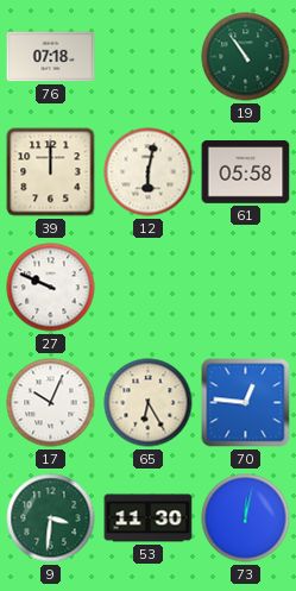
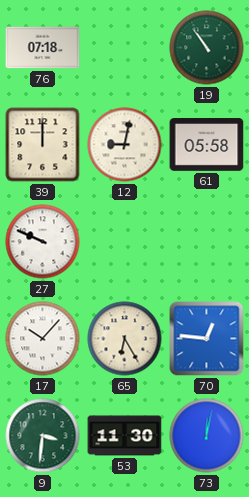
12: 6:02 -> 9:02
17: 10:04 -> 10:07
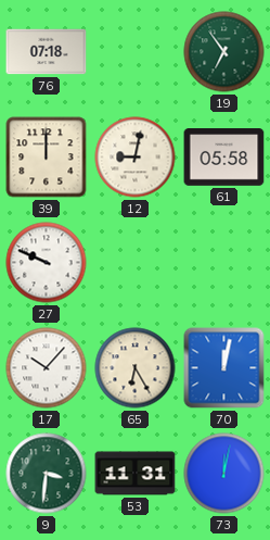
19: 10:54 -> 6:54
70: 12:46 -> 12:02
53: 11:30 -> 11:31
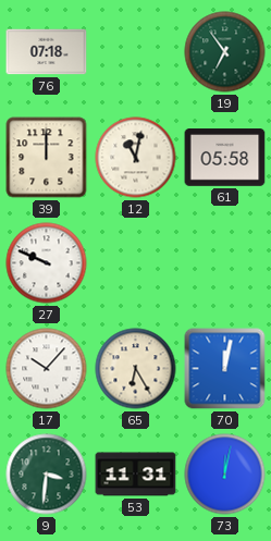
12: 9:02 -> 11:02
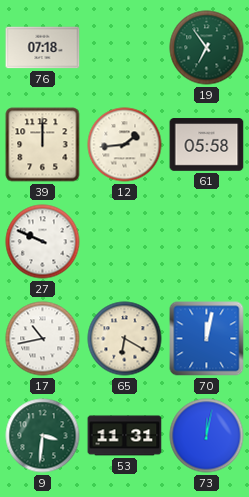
12: 11:02 -> 1:44
17: 10:07 -> 10:43
65: 6:25 -> 6:20
